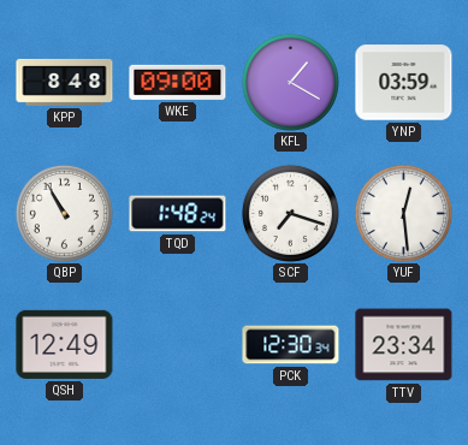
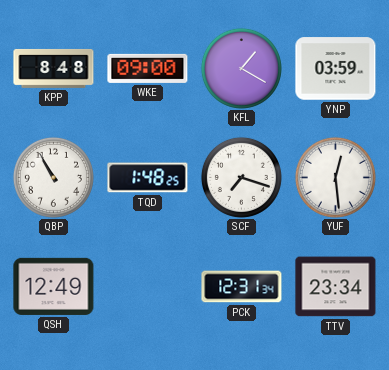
TQD: 1:48:24 -> 1:48:25
PCK: 12:30 -> 12:31
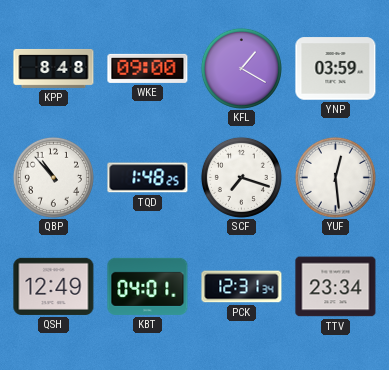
QBP: 10:55 -> 10:53
KBT: none -> 04:01
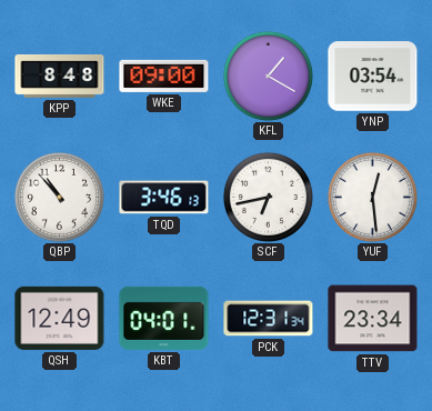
YNP: 03:59 -> 03:54
TQD: 1:48 -> 3:46
SCF: 7:18 -> 6:43
